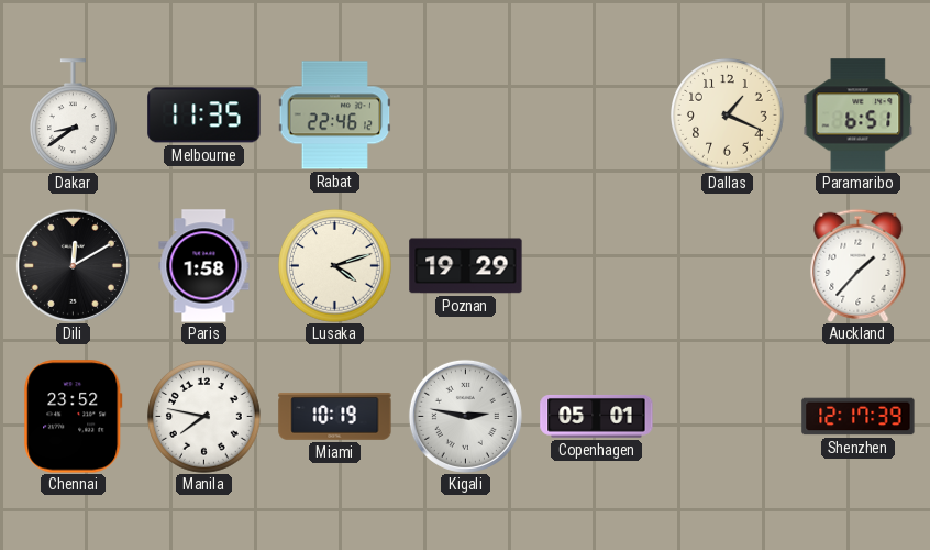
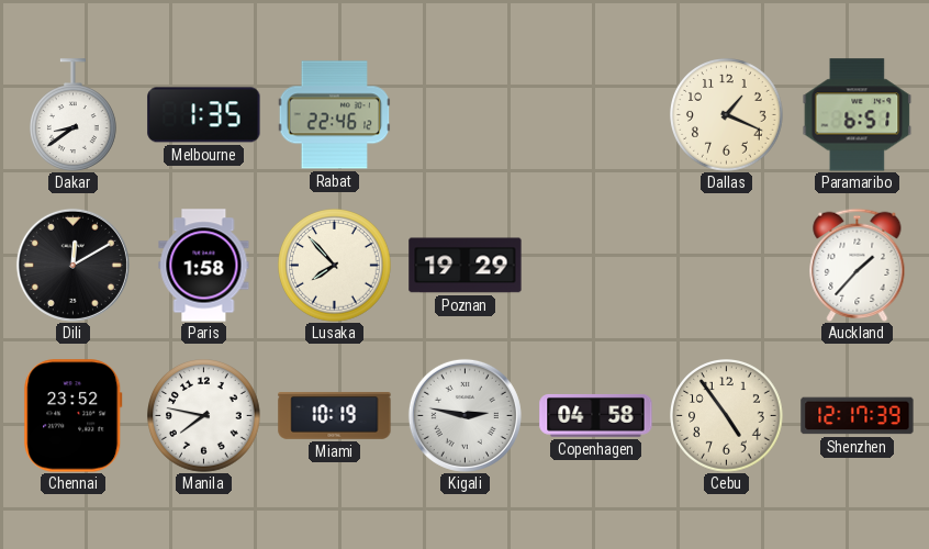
Melbourne: 11:35 -> 1:35
Lusaka: 4:12 -> 7:53
Copenhagen: 05:01 -> 04:58
Cebu: none -> 4:54
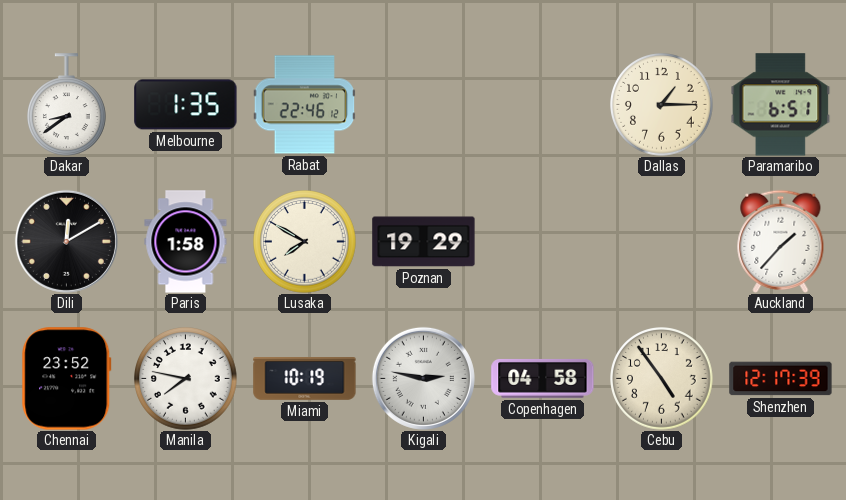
Dallas: 1:19 -> 1:15
Lusaka: 7:53 -> 7:50
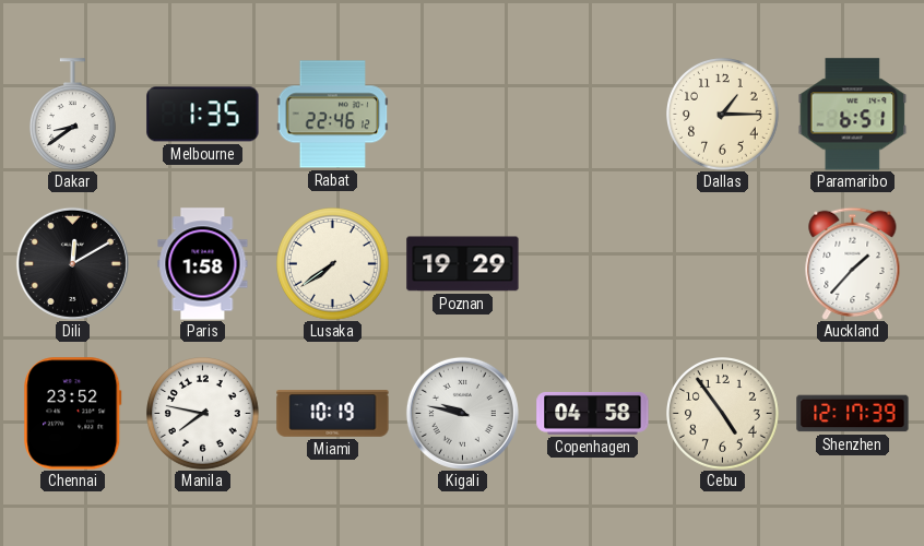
Lusaka: 7:50 -> 7:39
Kigali: 2:47 -> 9:47
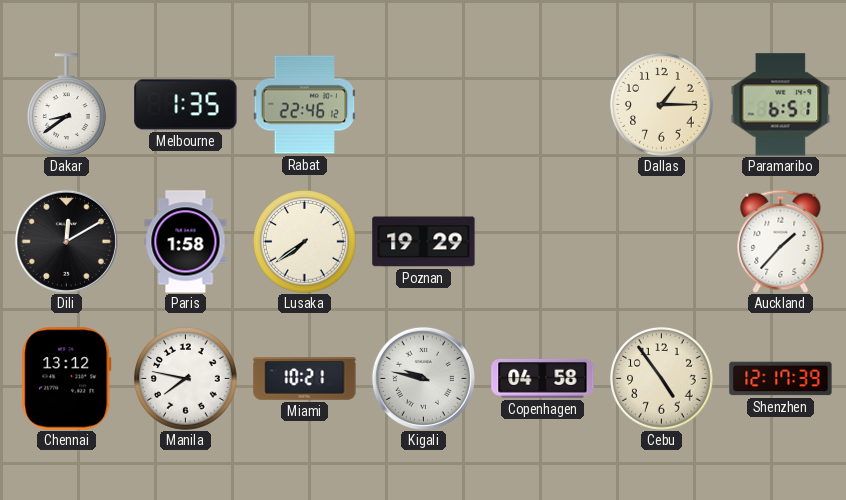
Chennai: 23:52 -> 13:12
Miami: 10:19 -> 10:21
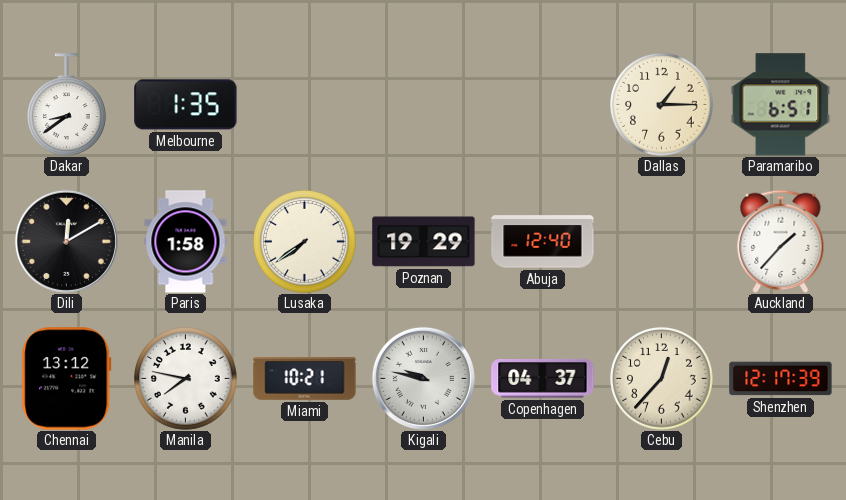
Rabat: 22:46 -> none
Abuja: none -> 12:40
Copenhagen: 04:58 -> 04:37
Cebu: 4:54 -> 12:37
